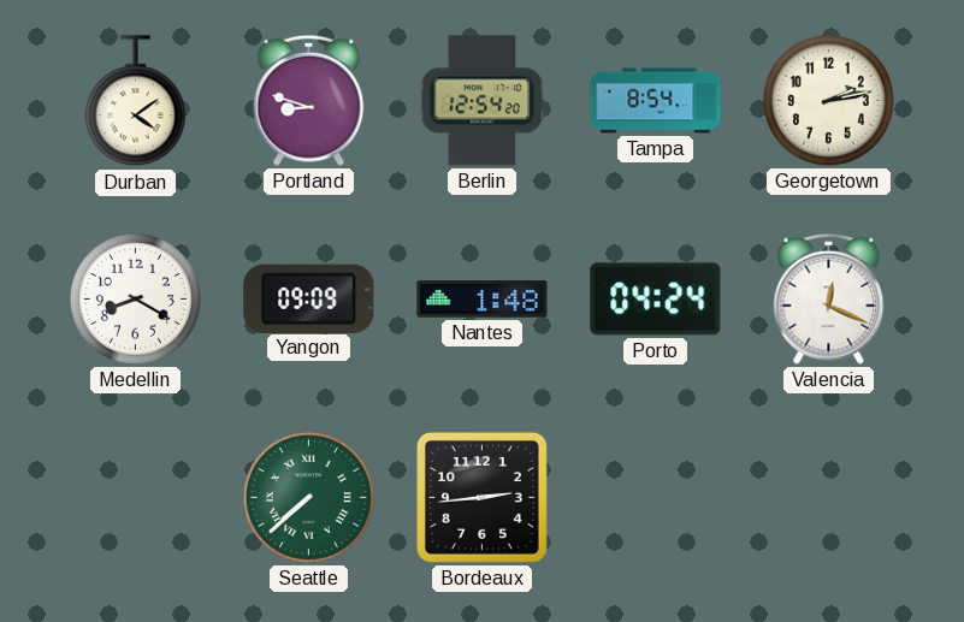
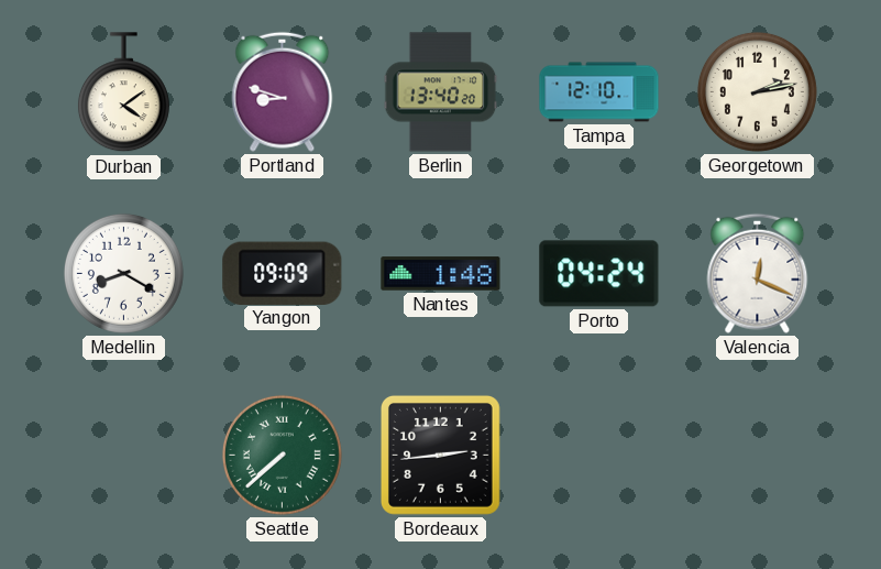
Berlin: 12:54 -> 13:40
Tampa: 8:54 -> 12:10
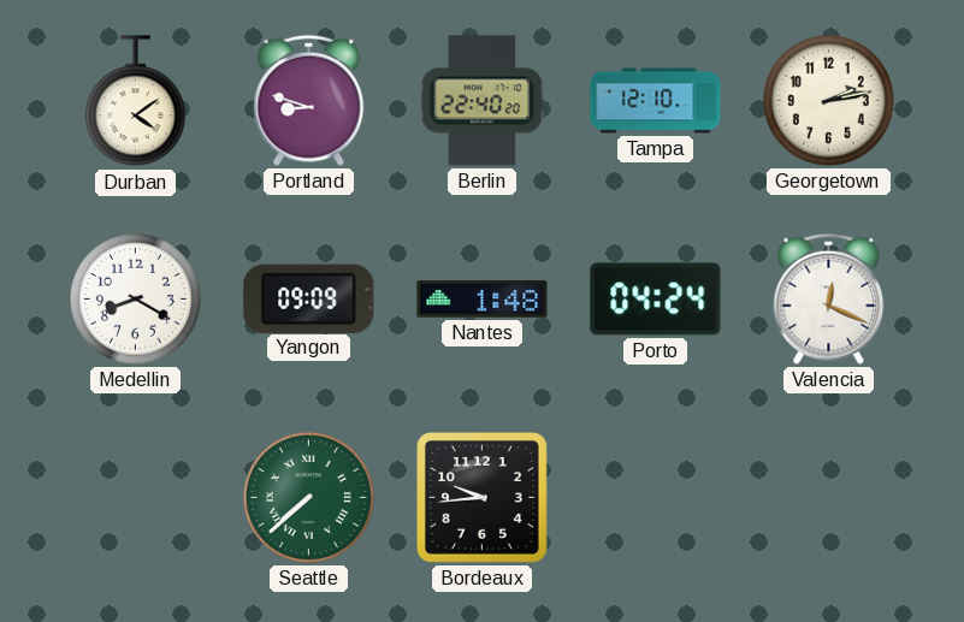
Berlin: 13:40 -> 22:40
Bordeaux: 2:44 -> 9:44
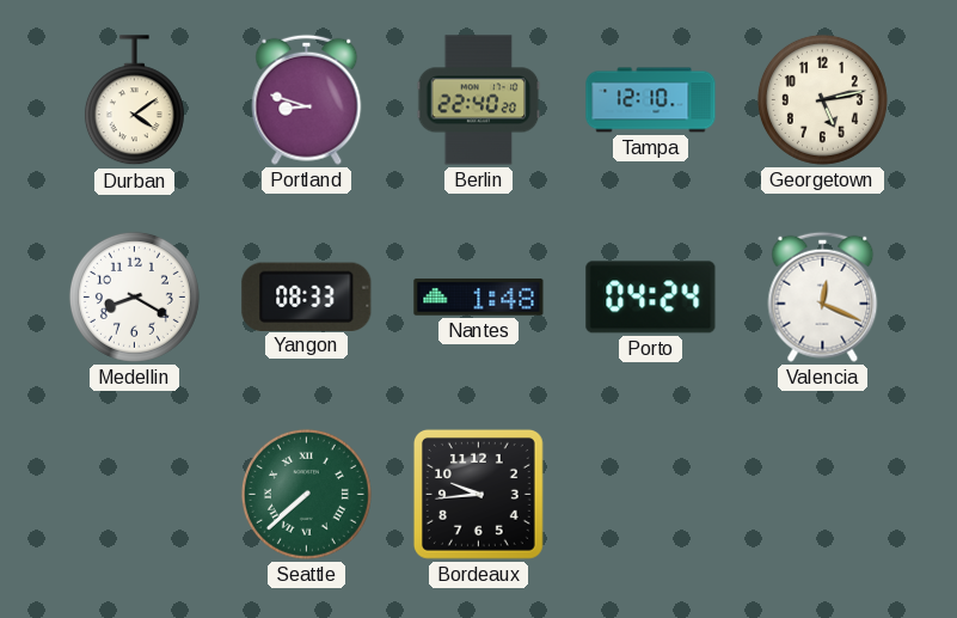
Georgetown: 2:13 -> 5:13
Yangon: 09:09 -> 08:33
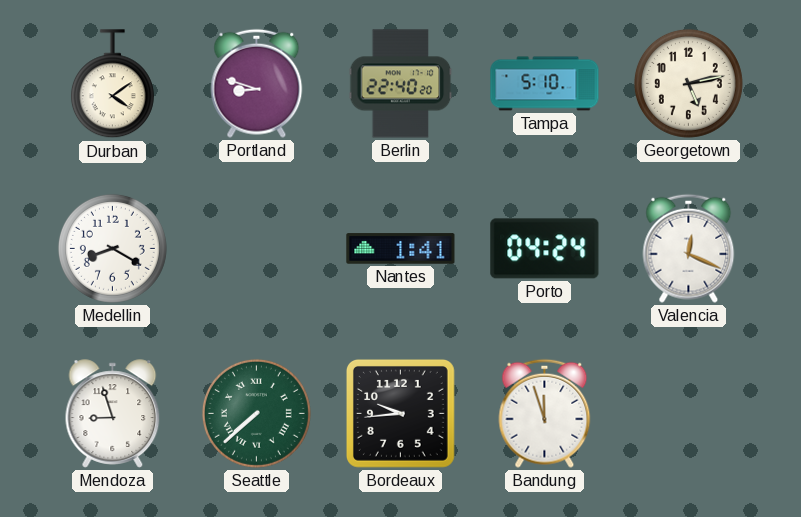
Tampa: 12:10 -> 5:10
Yangon: 08:33 -> none
Nantes: 1:48 -> 1:41
Mendoza: none -> 8:57
Bandung: none -> 11:57
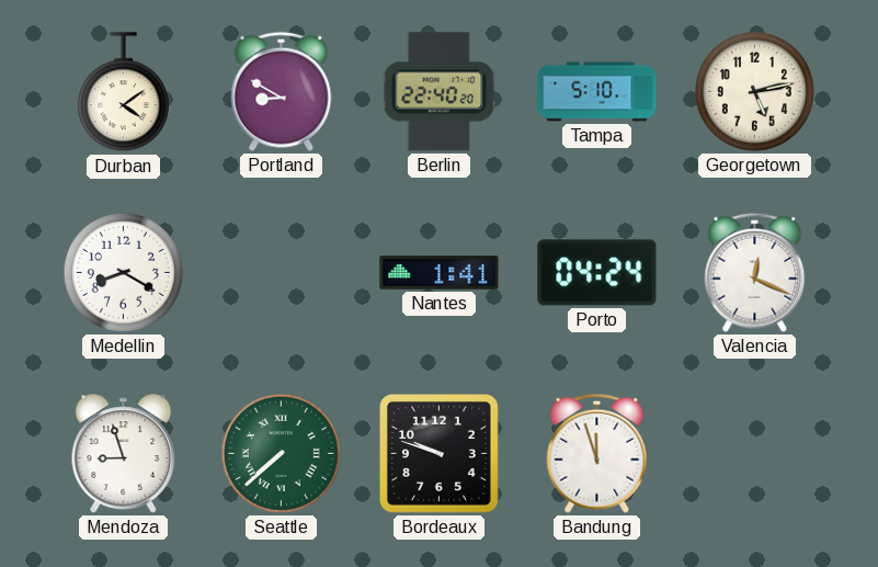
Portland: 8:48 -> 8:50
Bordeaux: 9:44 -> 9:48
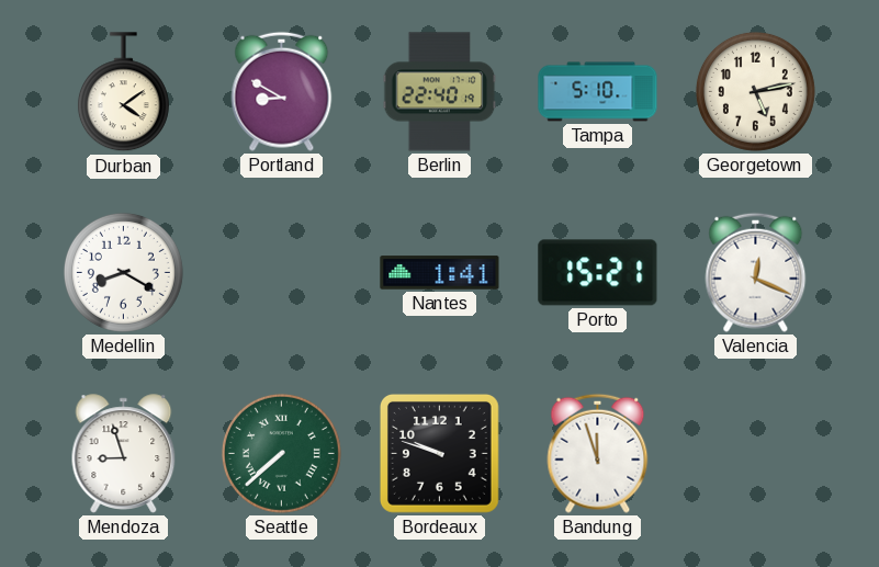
Berlin: 22:40:20 -> 22:40:19
Porto: 04:24 -> 15:21
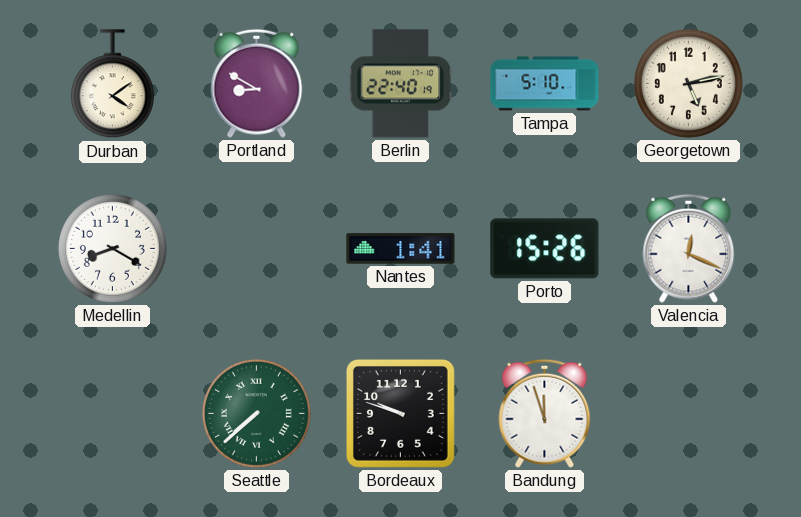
Porto: 15:21 -> 15:26
Mendoza: 8:57 -> none
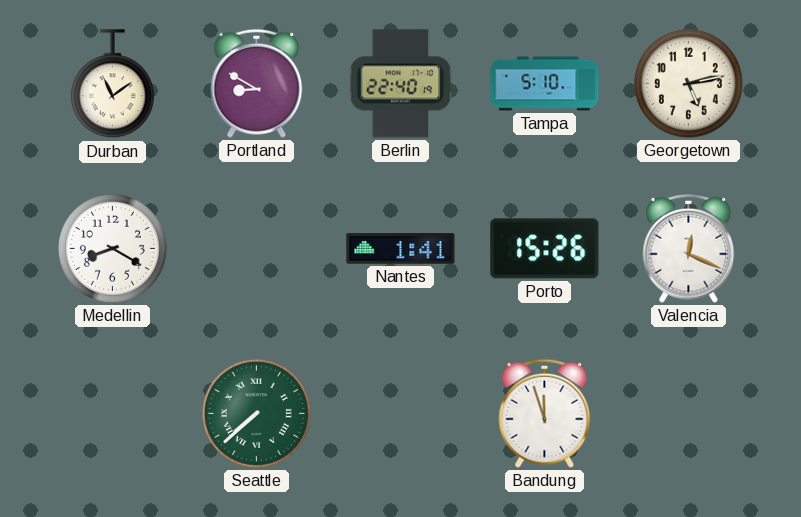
Durban: 4:09 -> 11:09
Bordeaux: 9:48 -> none
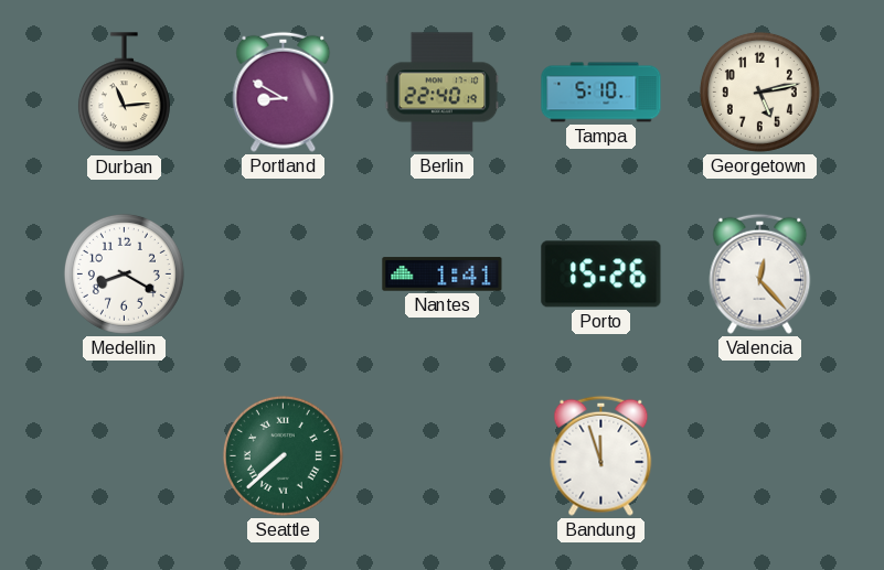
Durban: 11:09 -> 11:14
Valencia: 12:19 -> 12:23
